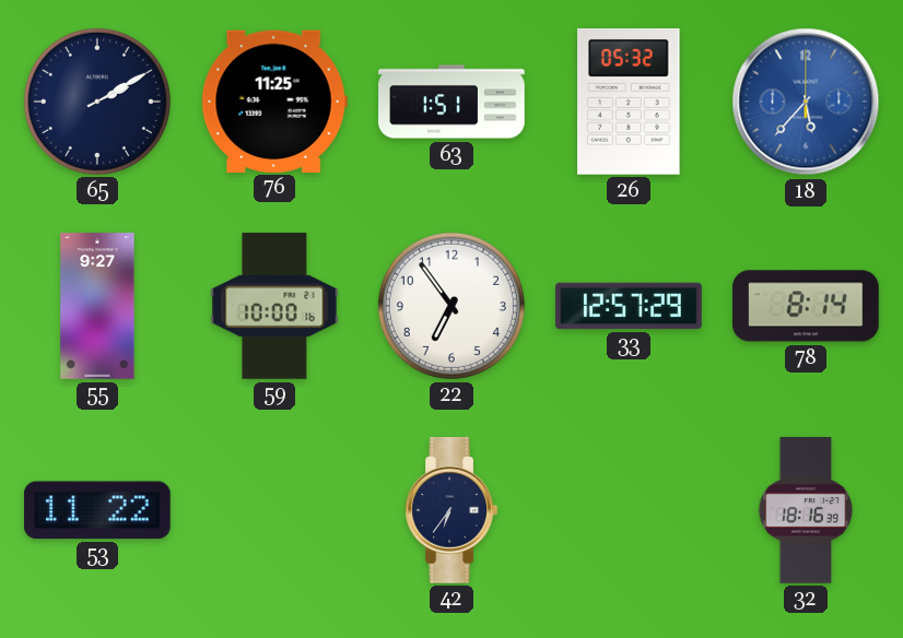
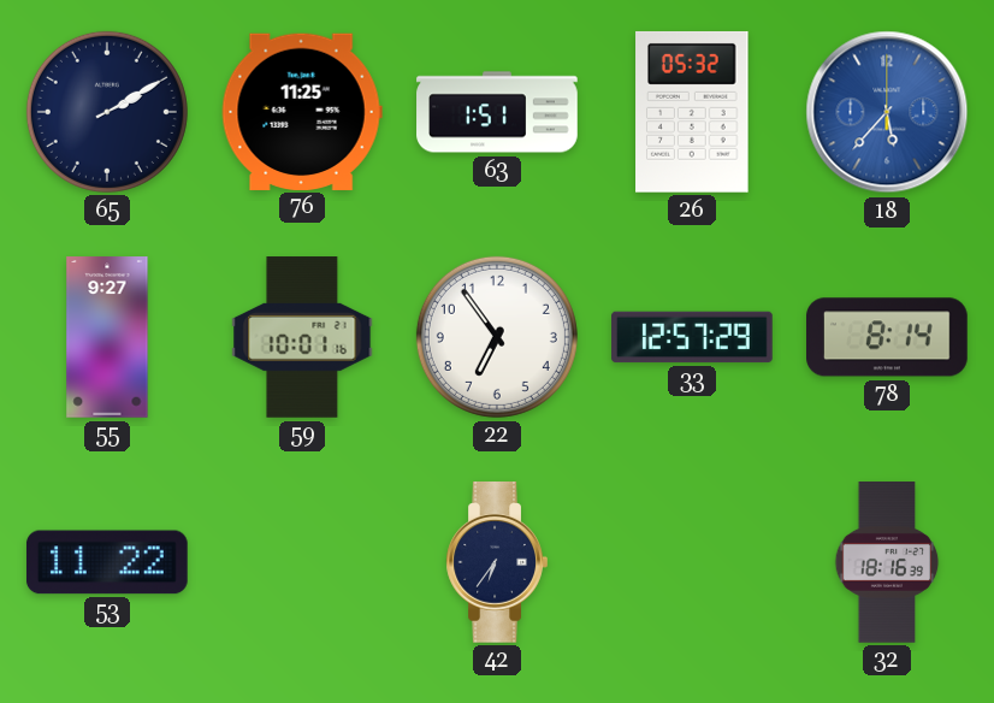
59: 10:00 -> 10:01
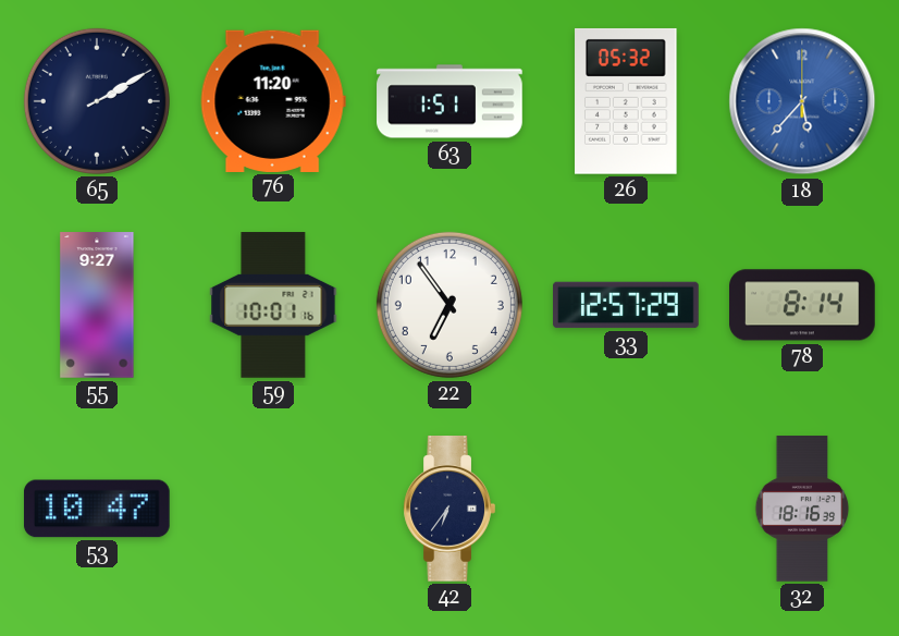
76: 11:25 -> 11:20
53: 11:22 -> 10:47
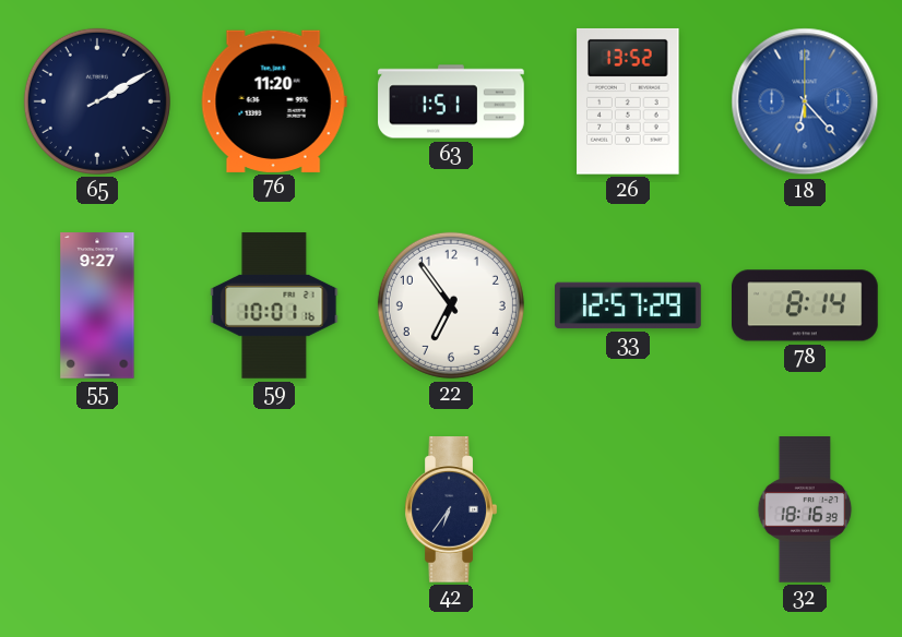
26: 05:32 -> 13:52
18: 5:37 -> 6:23
53: 10:47 -> none
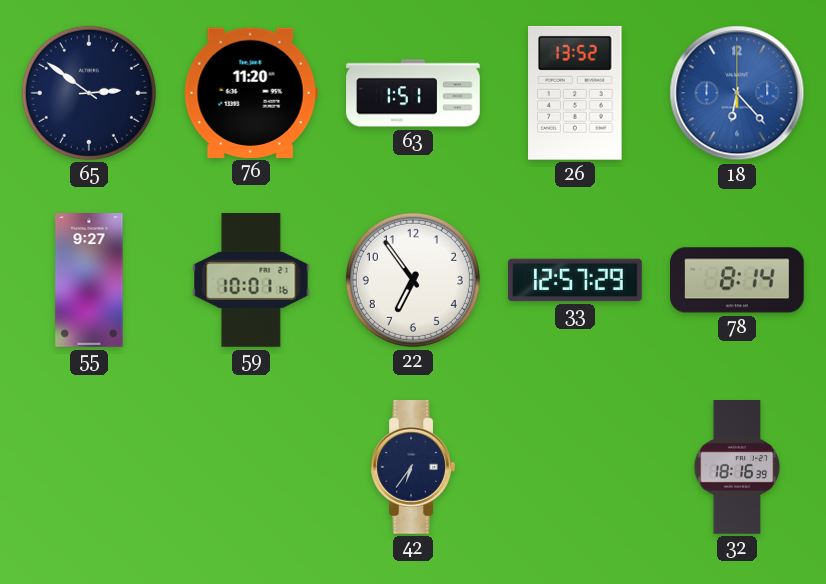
65: 2:10 -> 2:51
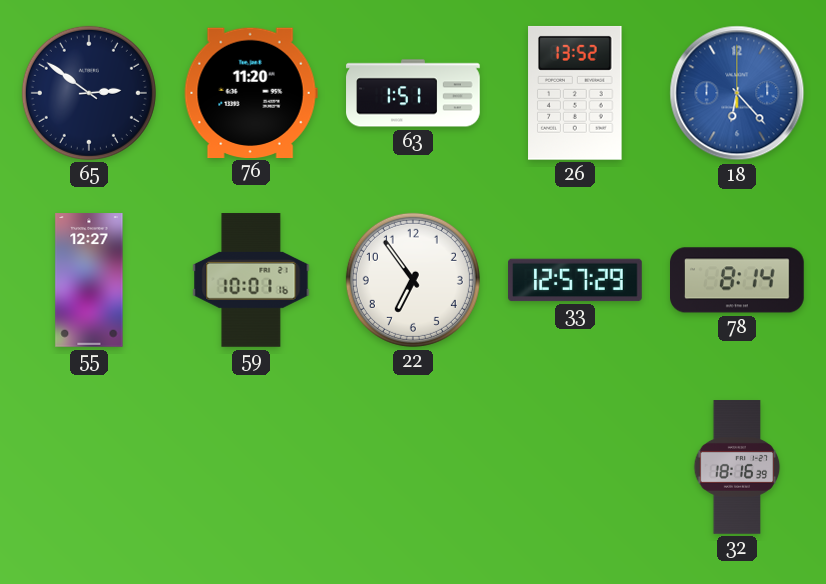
55: 9:27 -> 12:27
42: 6:36 -> none
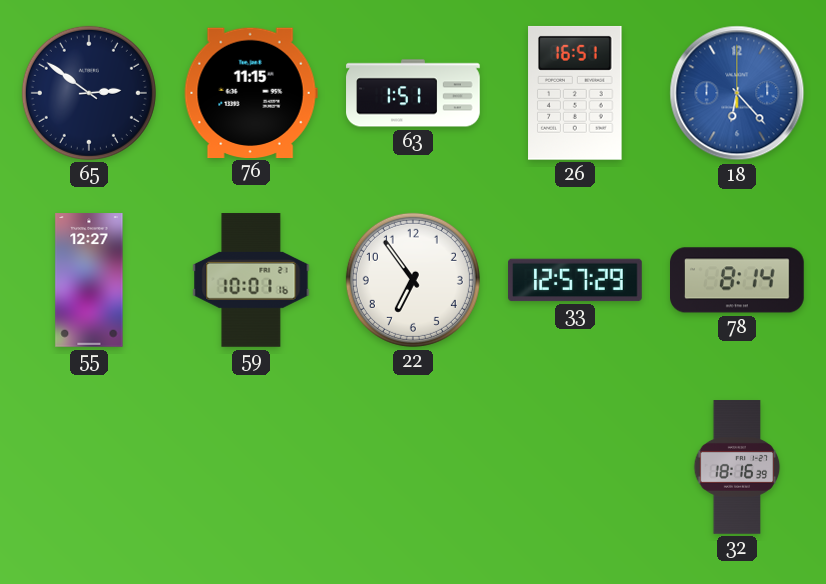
76: 11:20 -> 11:15
26: 13:52 -> 16:51
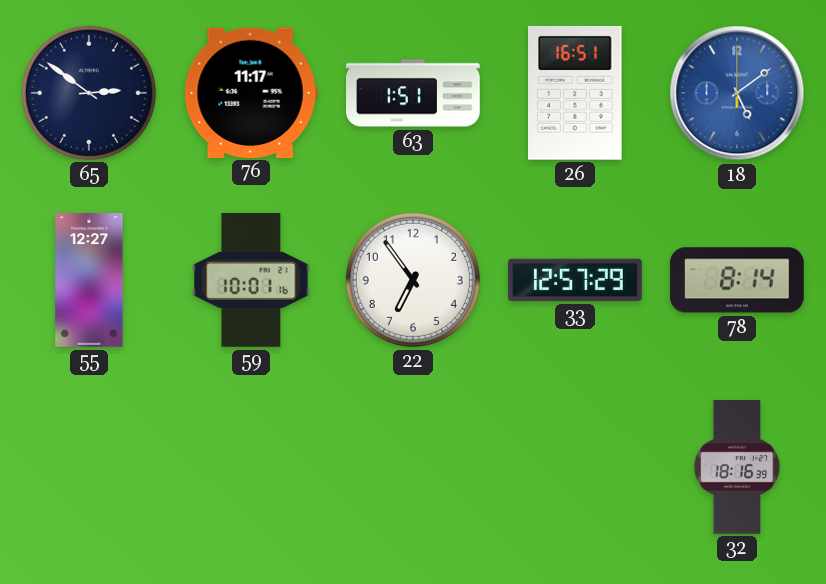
76: 11:15 -> 11:17
18: 6:23 -> 5:09
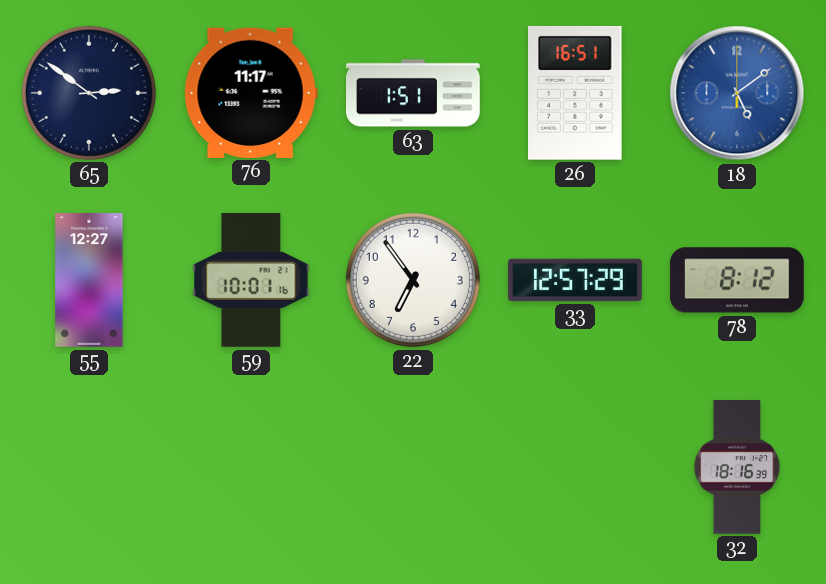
78: 8:14 -> 8:12
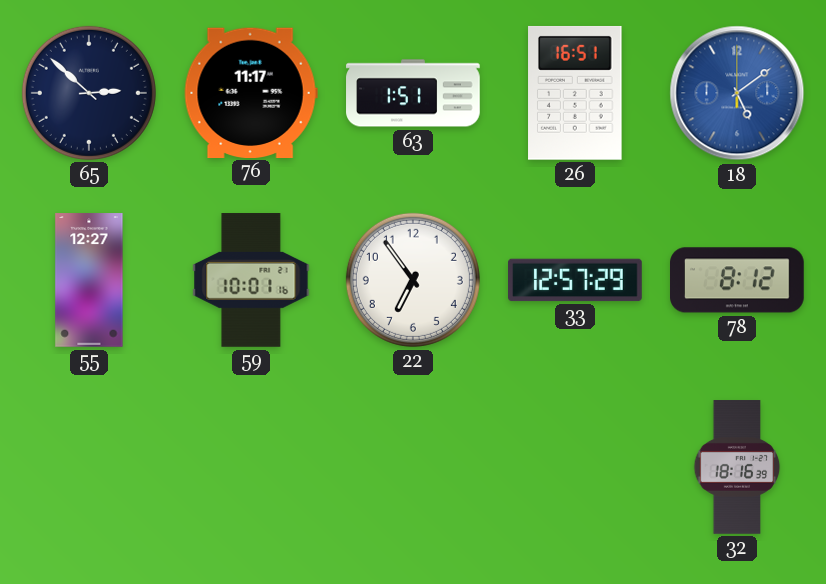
65: 2:51 -> 2:52
